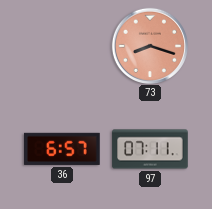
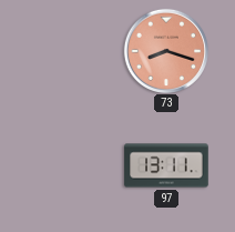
36: 6:57 -> none
97: 07:11 -> 13:11
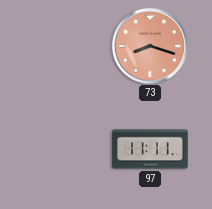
97: 13:11 -> 11:11
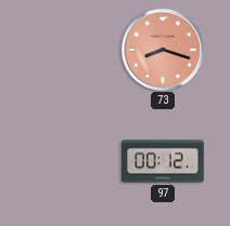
97: 11:11 -> 00:12
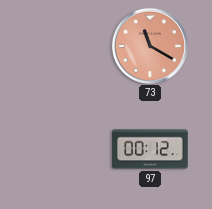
73: 8:18 -> 11:20
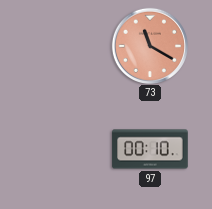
97: 00:12 -> 00:10
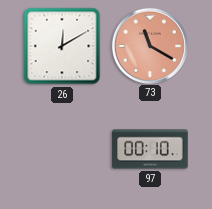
26: none -> 12:10
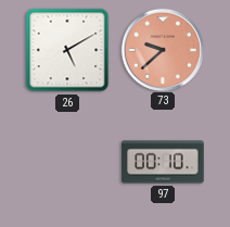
26: 12:10 -> 5:10
73: 11:20 -> 9:38
